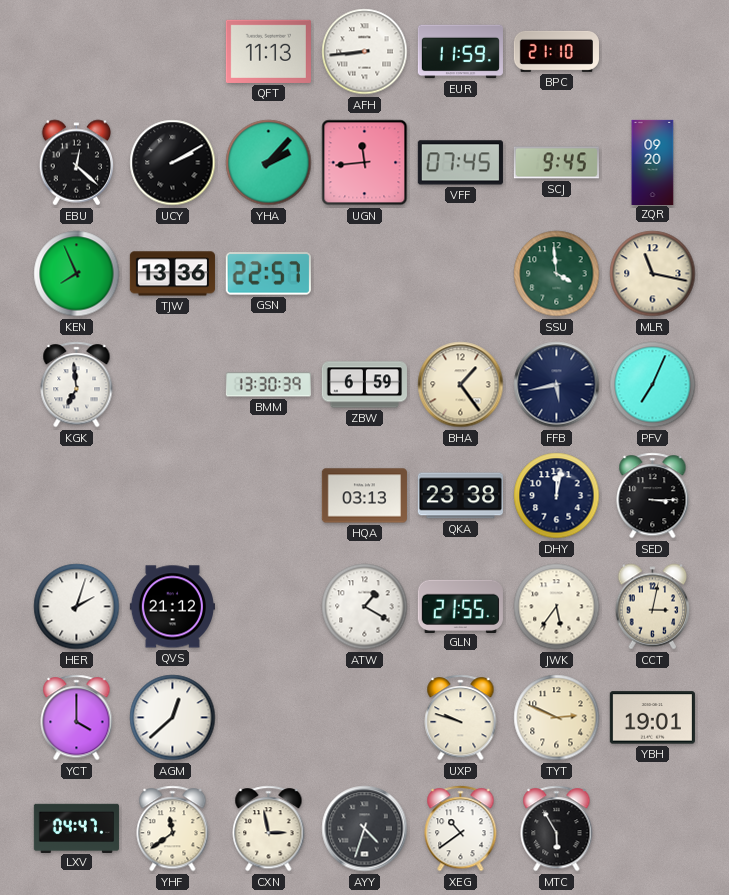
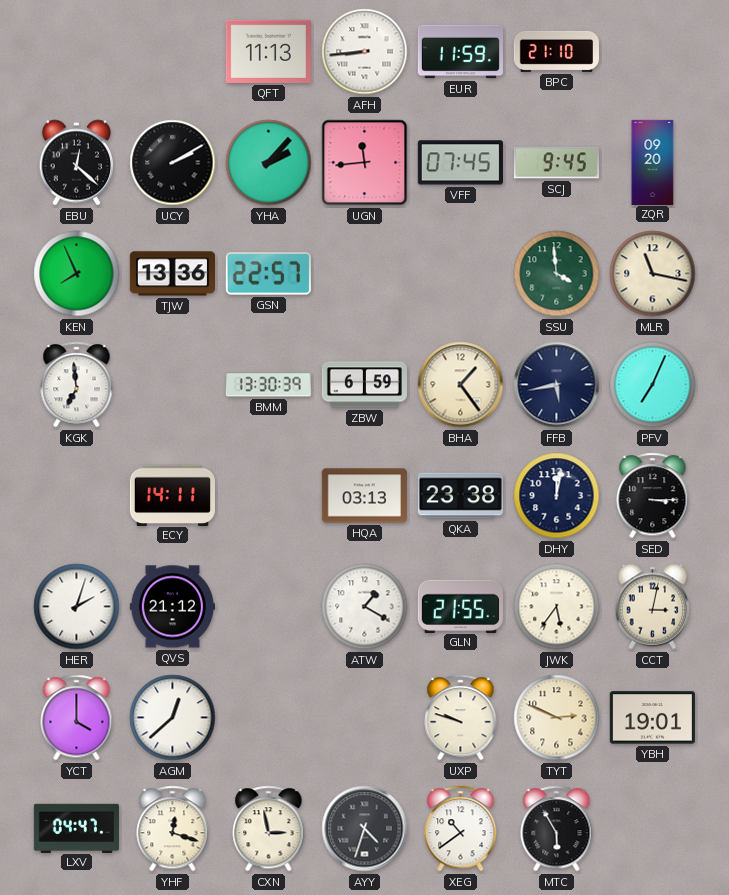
ECY: none -> 14:11
YHF: 11:39 -> 12:18
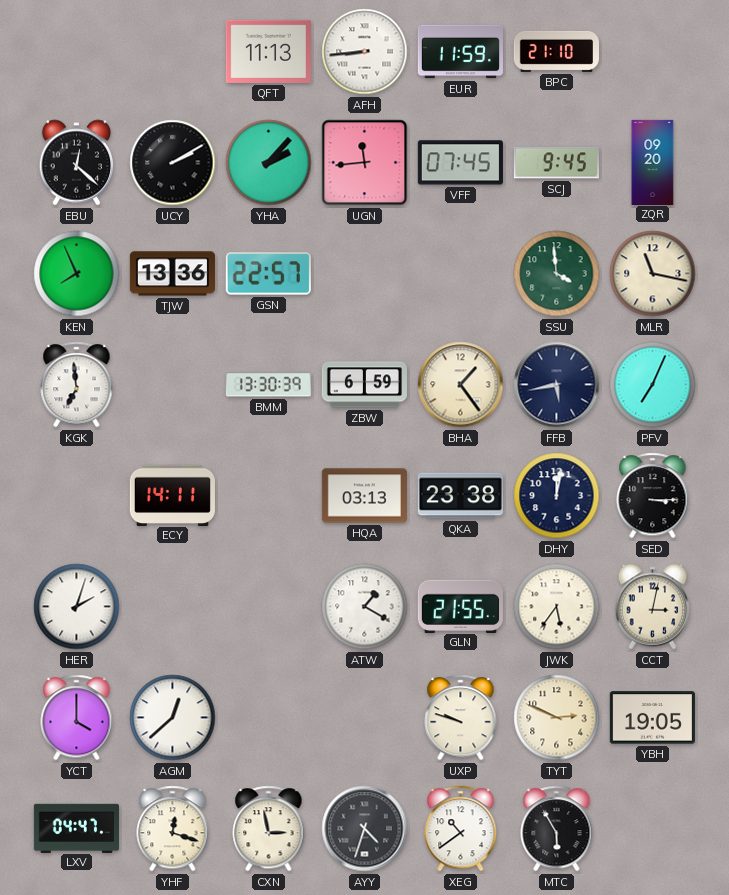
QVS: 21:12 -> none
YBH: 19:01 -> 19:05
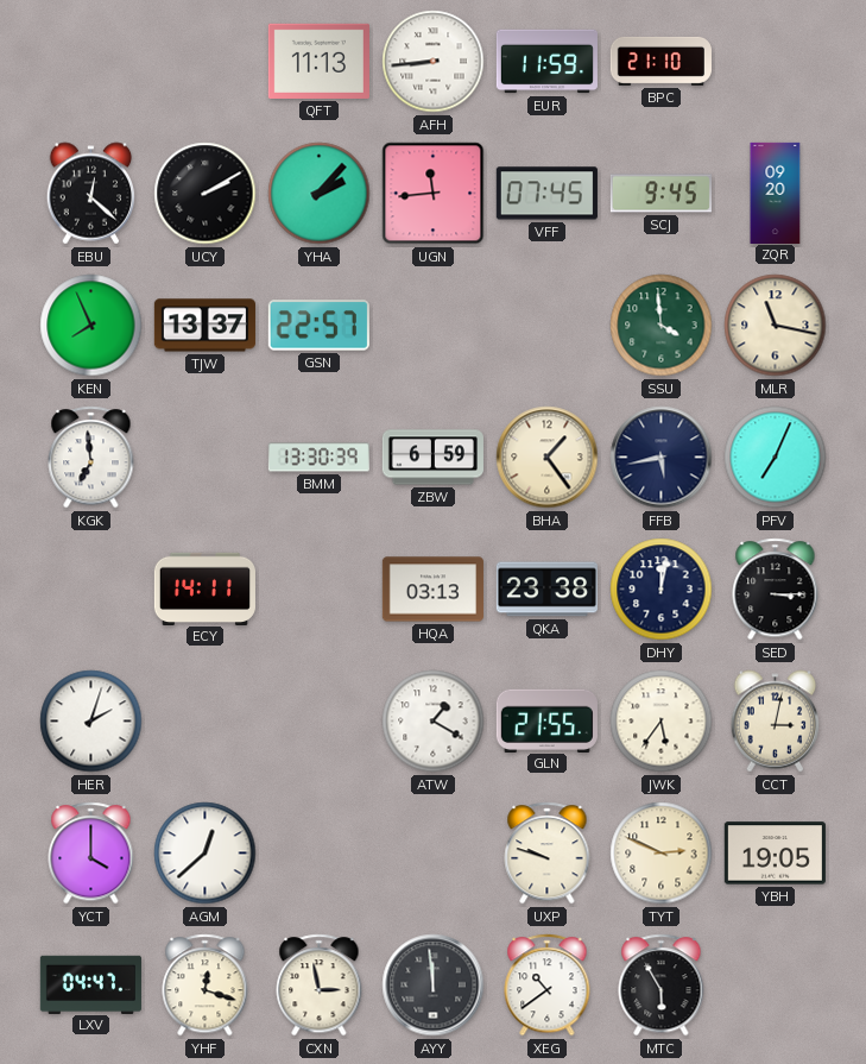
TJW: 13:36 -> 13:37
AYY: 4:33 -> 11:59
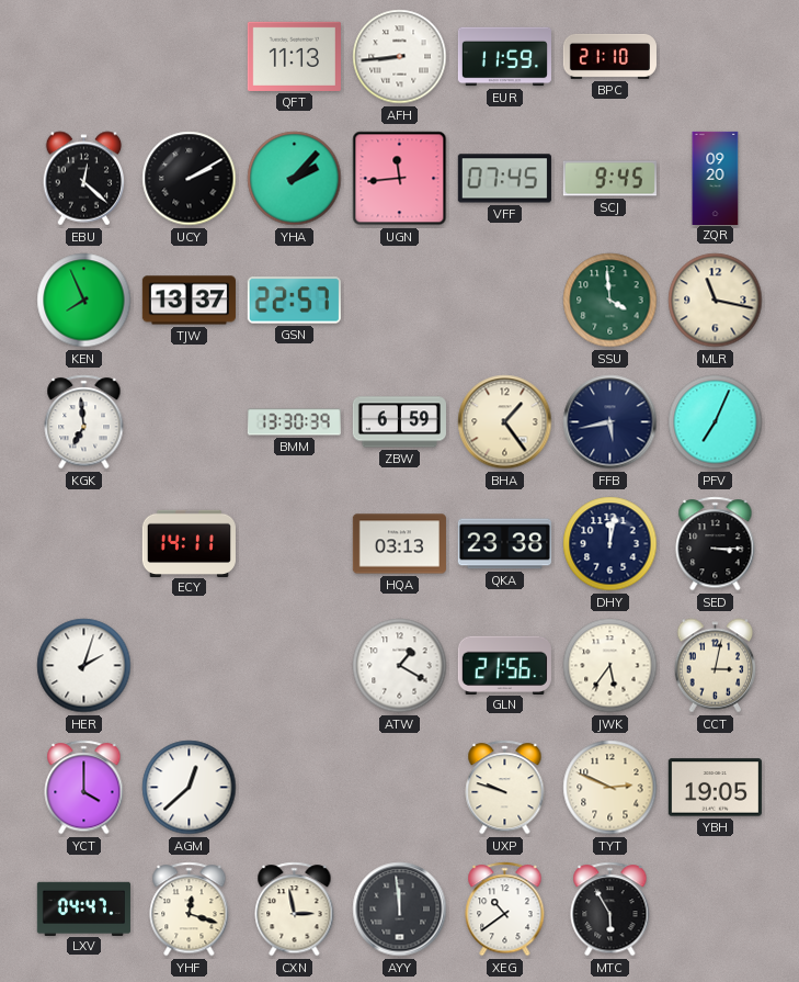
GLN: 21:55 -> 21:56
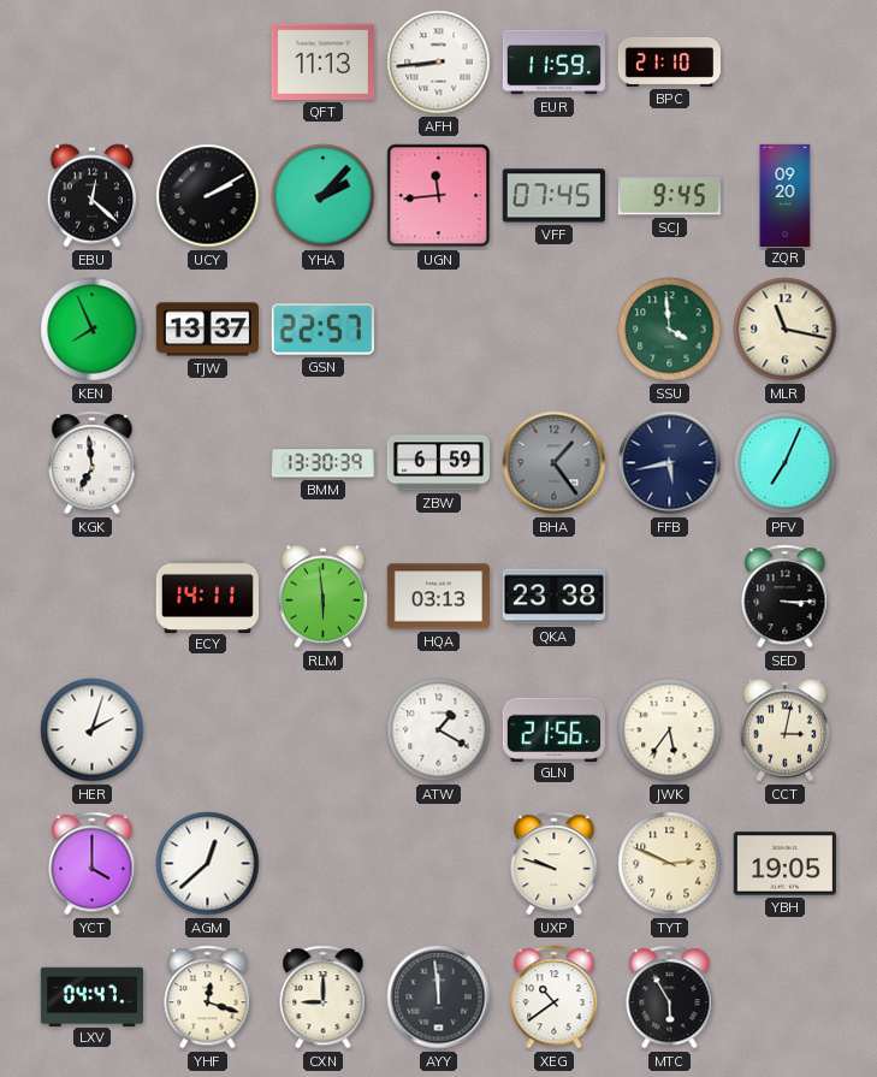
BHA dial: cream -> grey
RLM: none -> 5:59
DHY: 12:02 -> none
CXN: 2:58 -> 9:00
